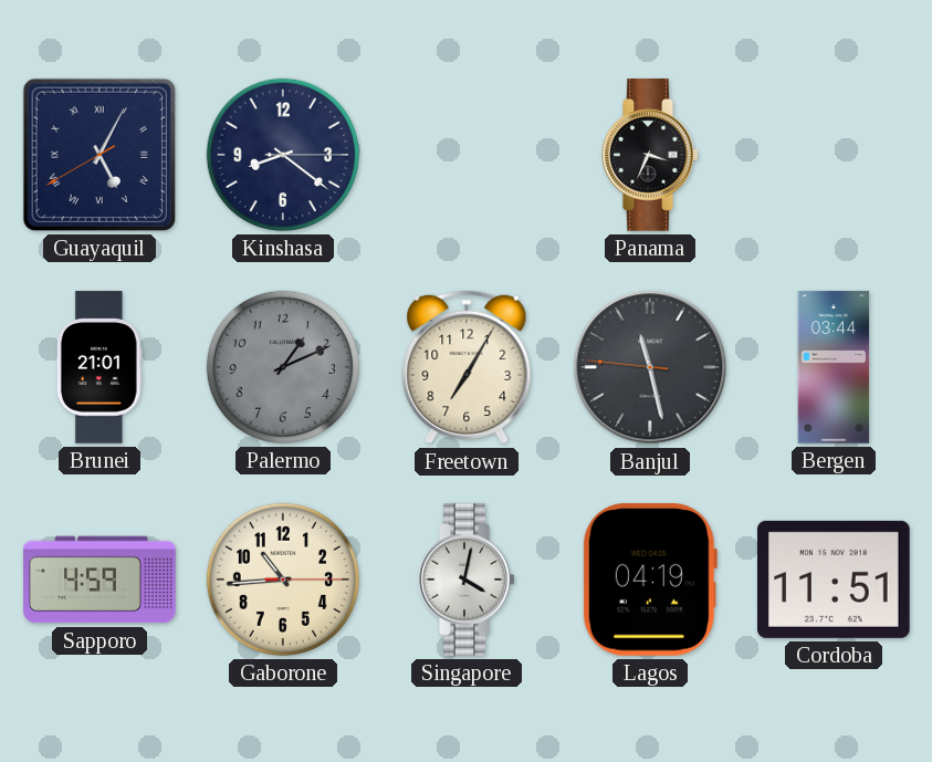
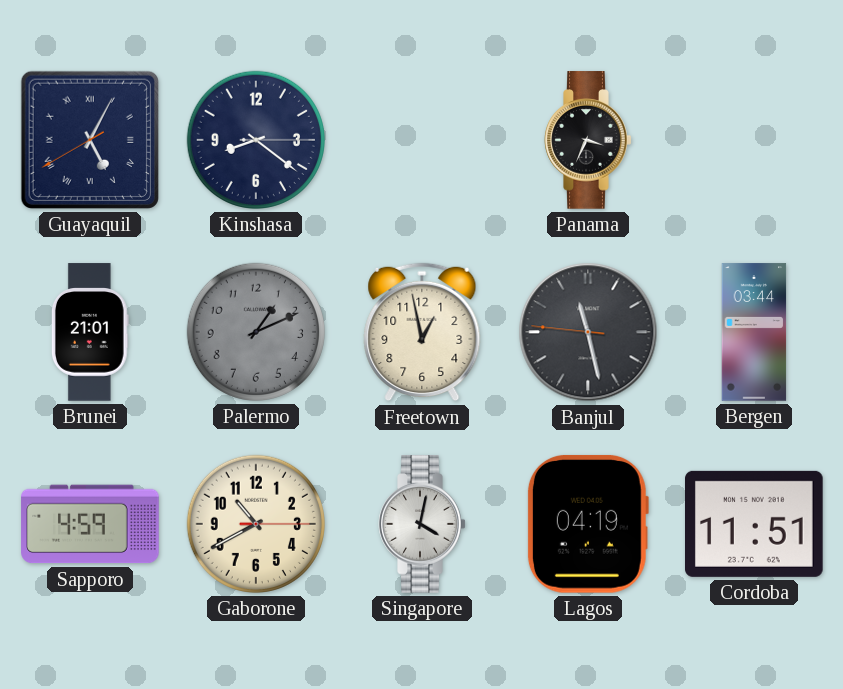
Freetown: 7:05 -> 12:58
Gaborone: 10:44 -> 10:40
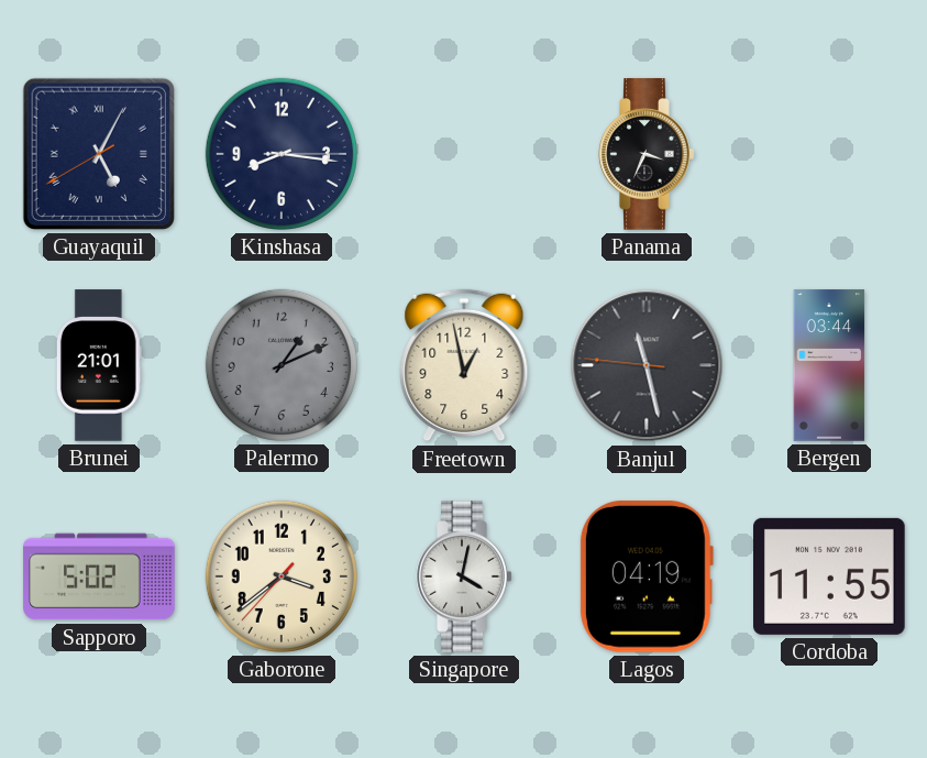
Kinshasa: 8:21 -> 8:16
Sapporo: 4:59 -> 5:02
Gaborone: 10:40 -> 3:38
Cordoba: 11:51 -> 11:55
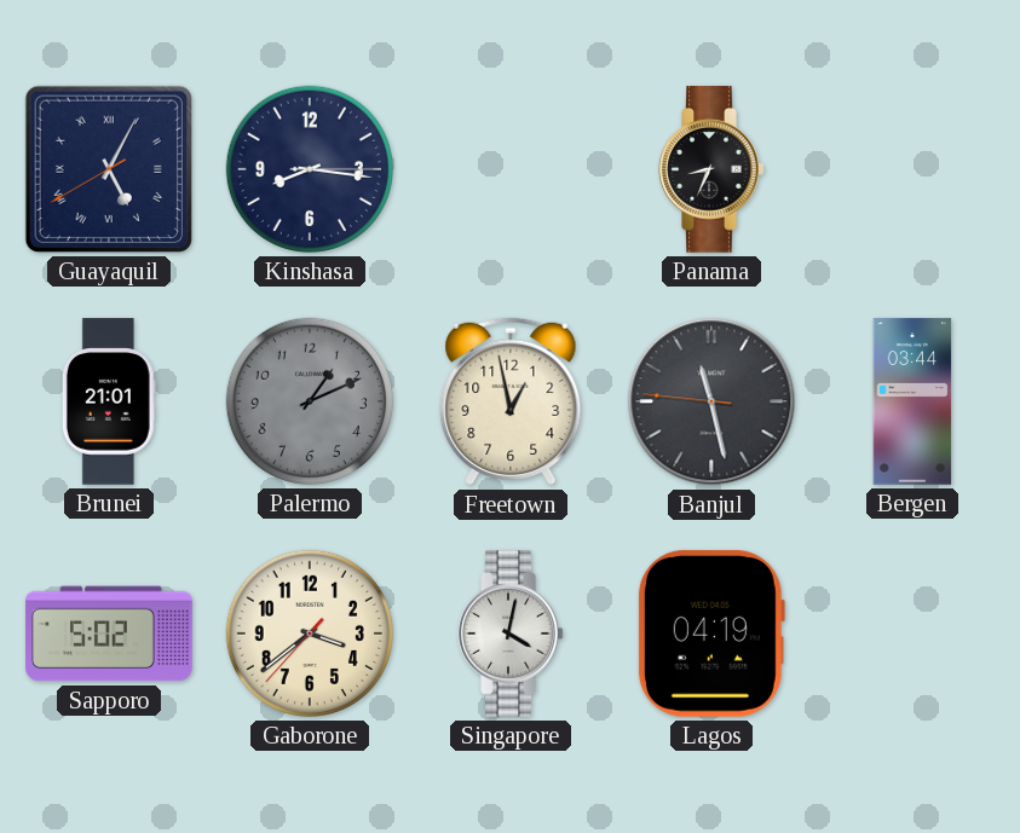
Panama: 3:34 -> 8:34
Cordoba: 11:55 -> none
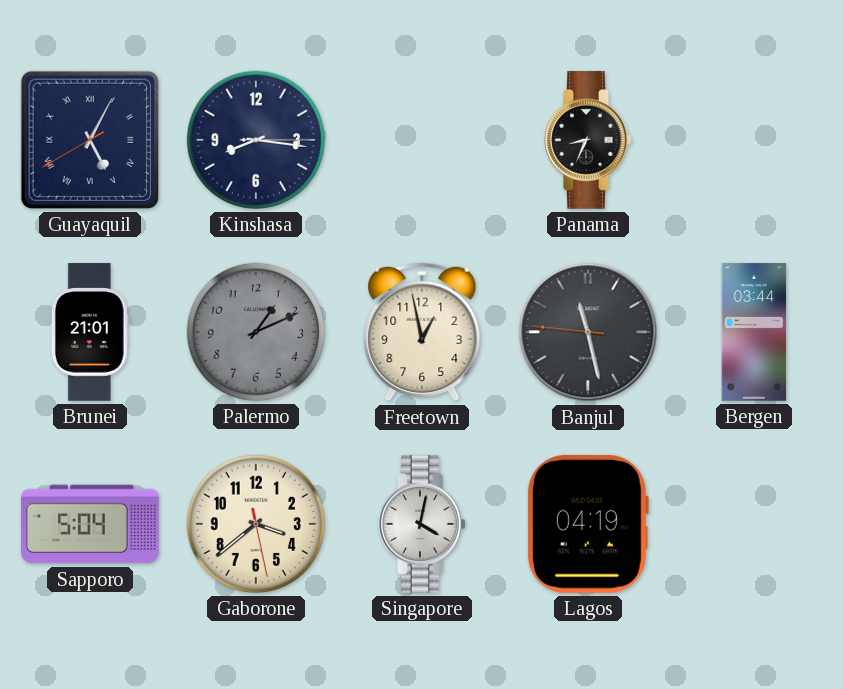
Sapporo: 5:02 -> 5:04
Gaborone: 3:38:37 -> 3:38:28
